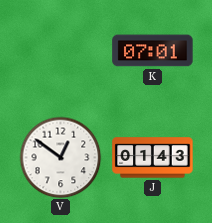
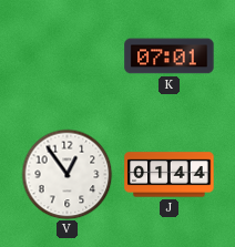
V: 12:51 -> 12:54
J: 01:43 -> 01:44
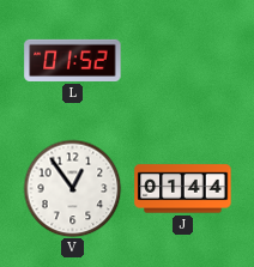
L: none -> 01:52
K: 07:01 -> none
